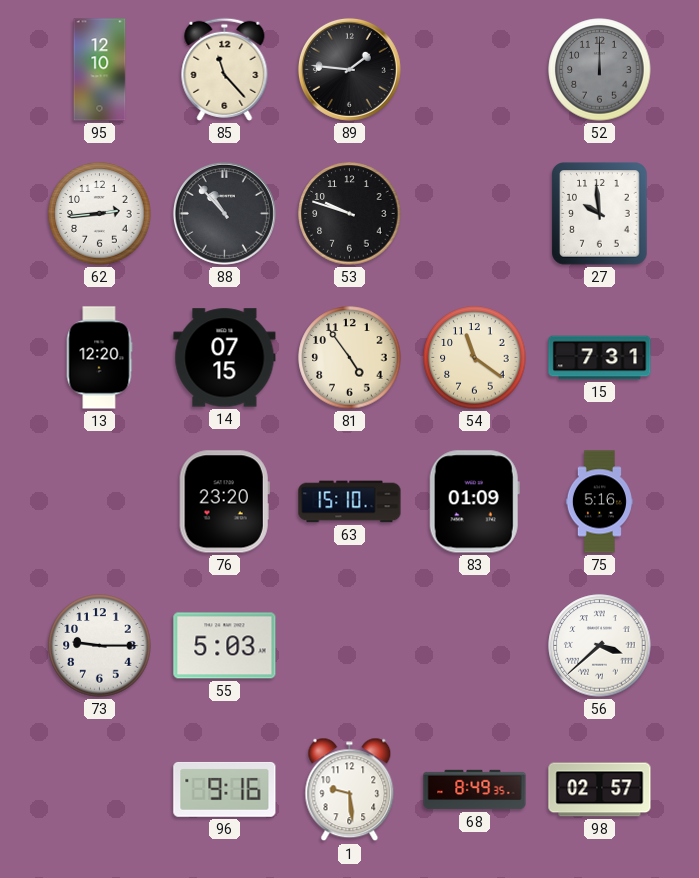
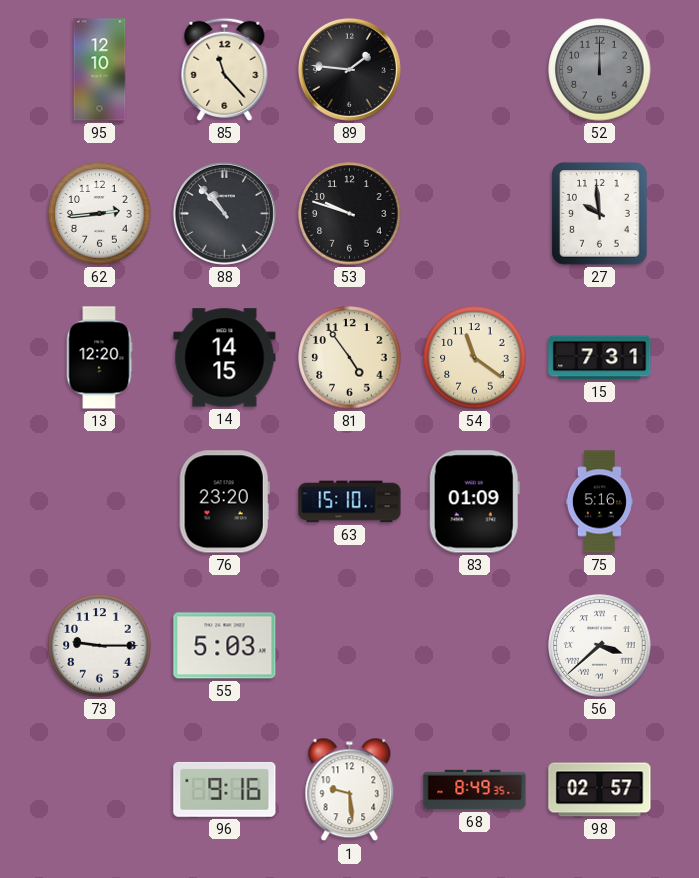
14: 07:15 -> 14:15
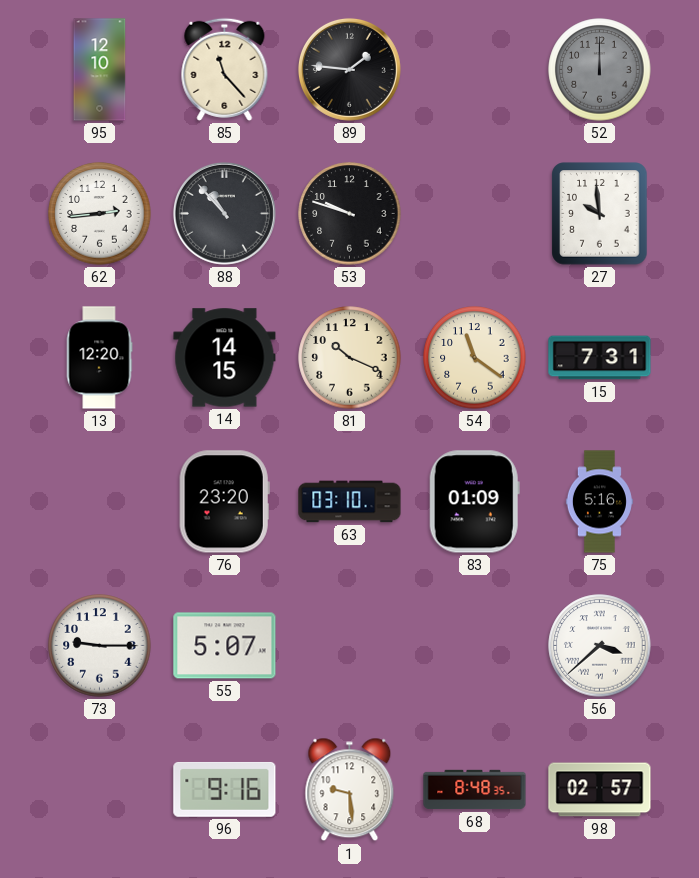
81: 4:54 -> 10:19
63: 15:10 -> 03:10
55: 5:03 -> 5:07
68: 8:49 -> 8:48
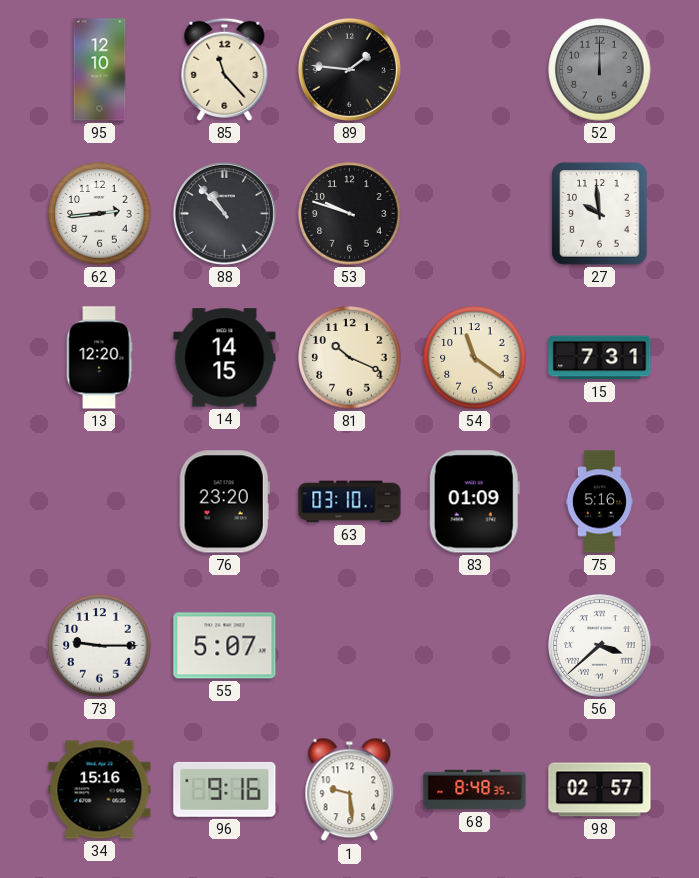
34: none -> 15:16
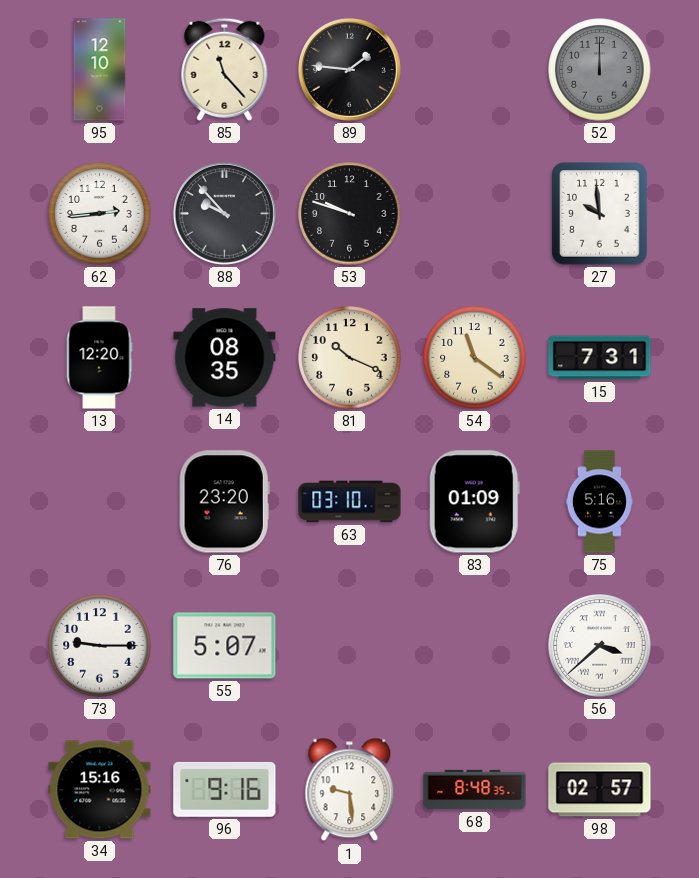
88: 10:53 -> 9:53
14: 14:15 -> 08:35
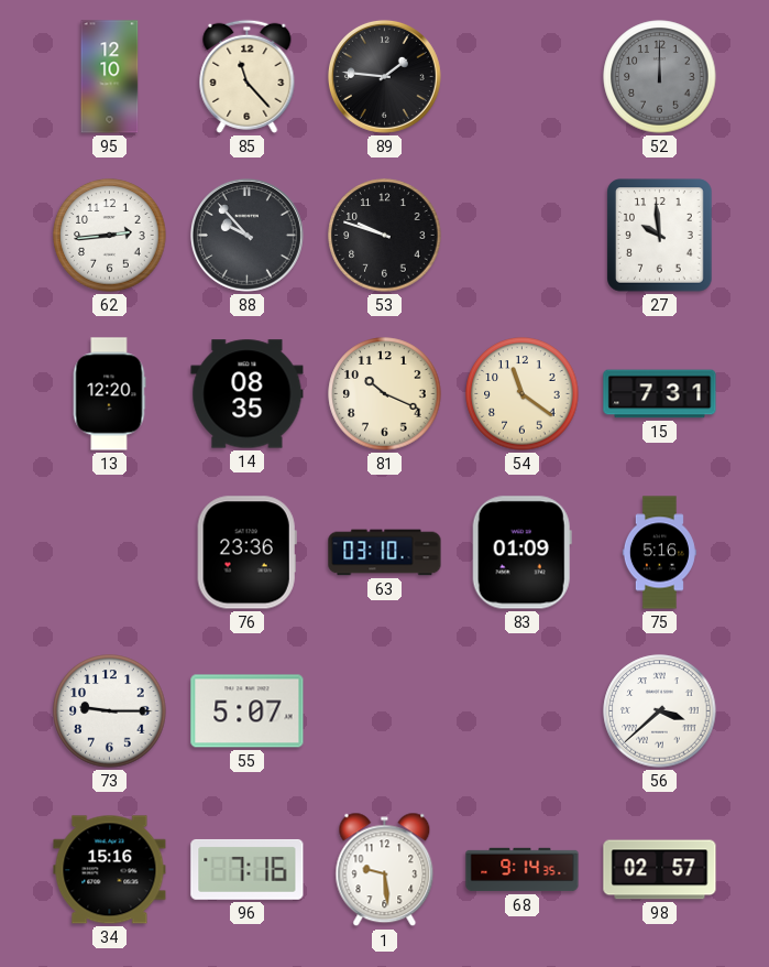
76: 23:20 -> 23:36
96: 9:16 -> 7:16
68: 8:48 -> 9:14
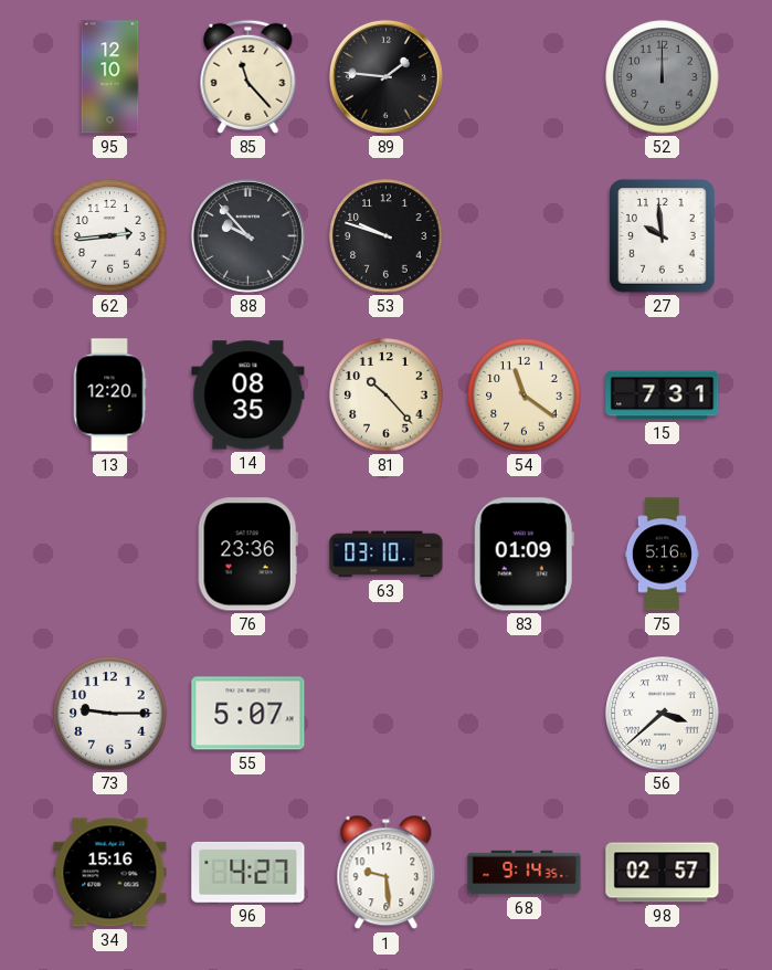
81: 10:19 -> 10:23
96: 7:16 -> 4:27
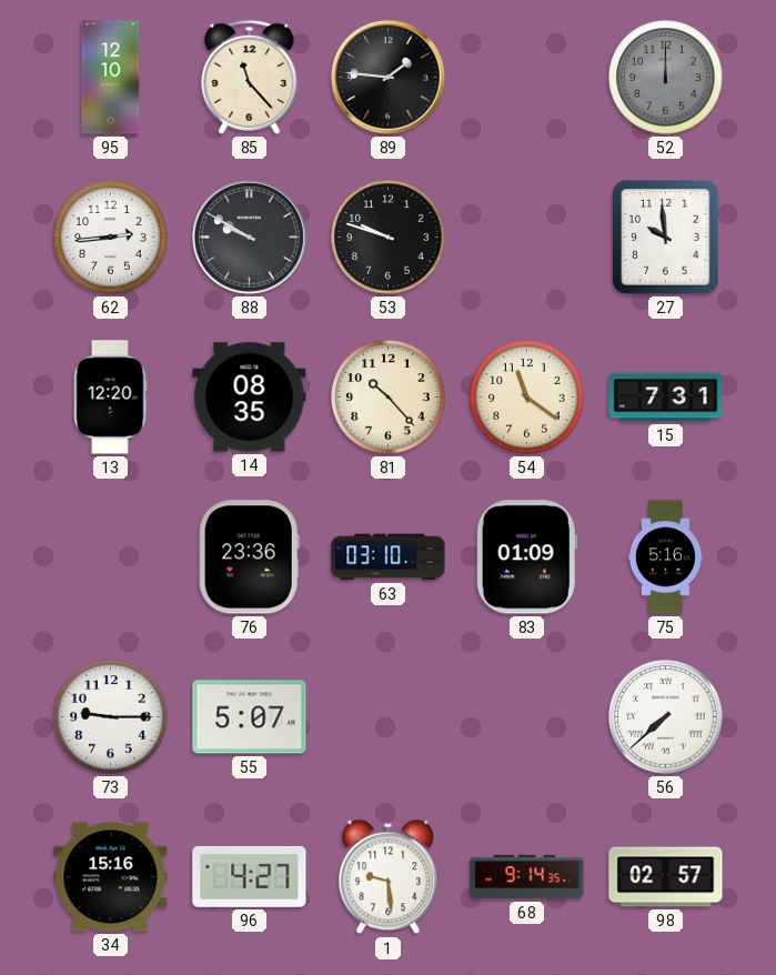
88: 9:53 -> 9:50
56: 3:38 -> 7:38
